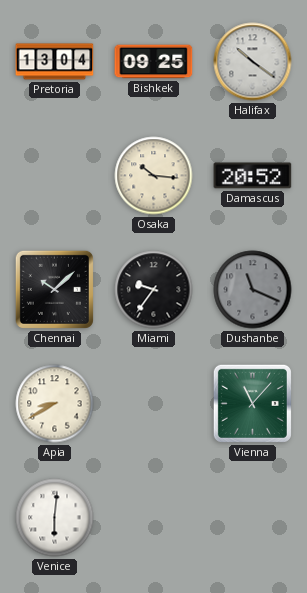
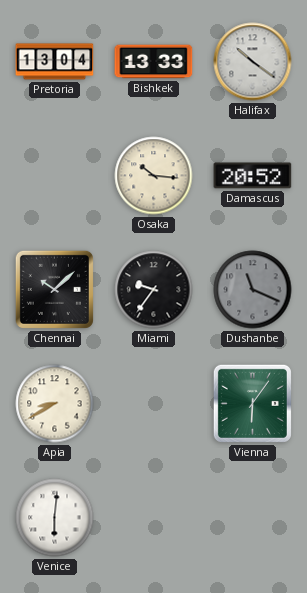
Bishkek: 09:25 -> 13:33
Vienna: 11:07 -> 6:06
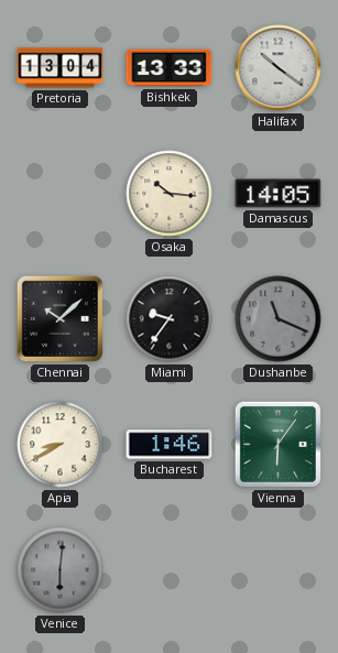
Damascus: 20:52 -> 14:05
Bucharest: none -> 1:46
Venice dial: white -> grey
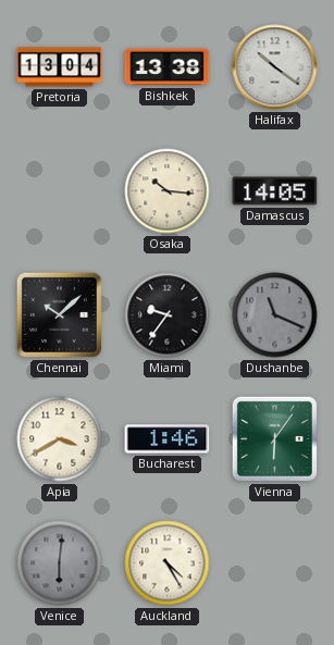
Bishkek: 13:33 -> 13:38
Apia: 8:40 -> 3:40
Auckland: none -> 4:25
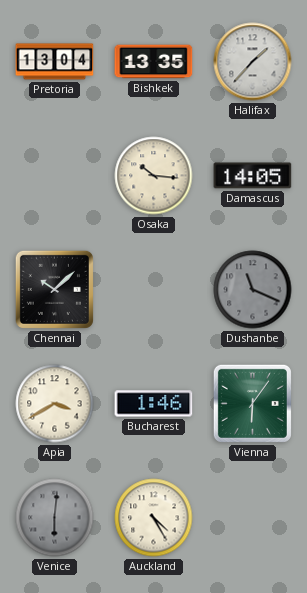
Bishkek: 13:38 -> 13:35
Halifax: 10:21 -> 1:37
Miami: 9:36 -> none
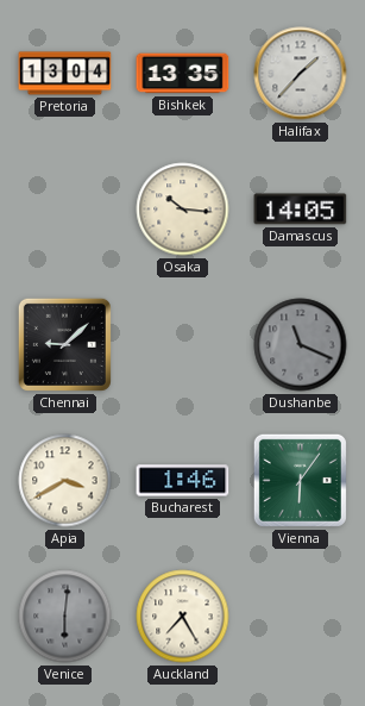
Chennai: 10:08 -> 9:08
Auckland: 4:25 -> 7:25
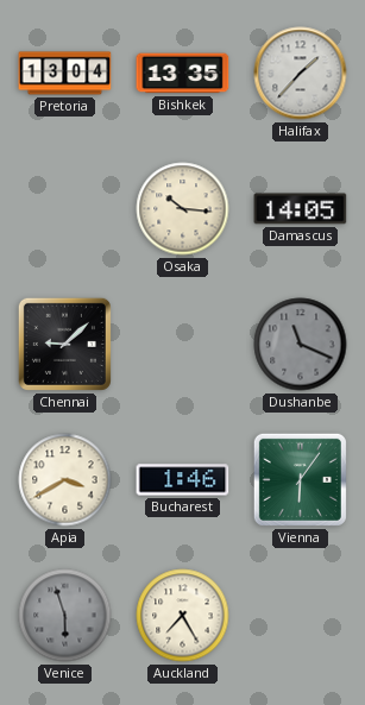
Venice: 6:01 -> 5:57
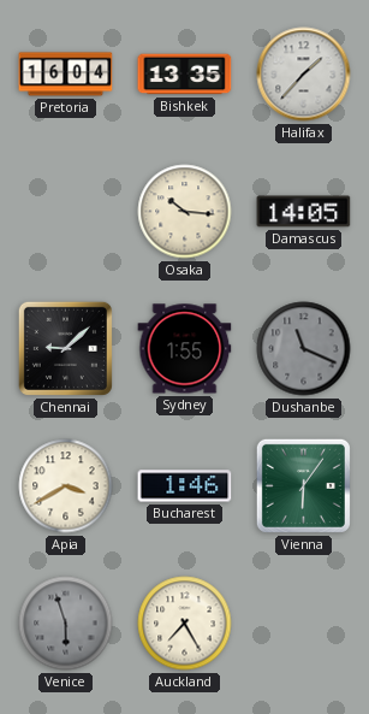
Pretoria: 13:04 -> 16:04
Sydney: none -> 1:55
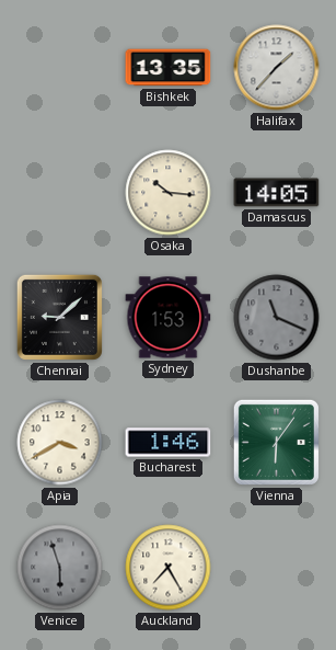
Pretoria: 16:04 -> none
Sydney: 1:55 -> 1:53
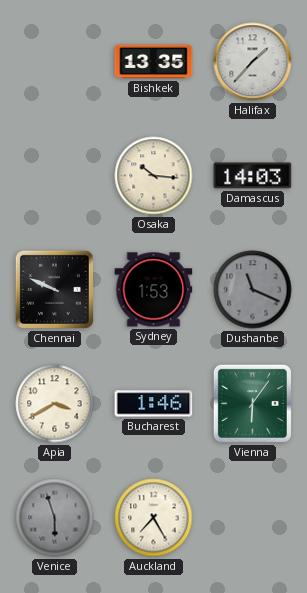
Damascus: 14:05 -> 14:03
Chennai: 9:08 -> 9:49
